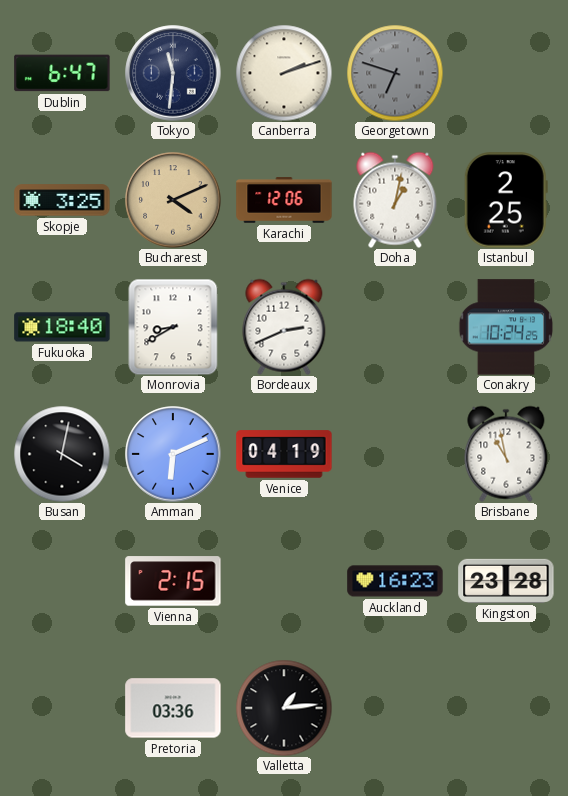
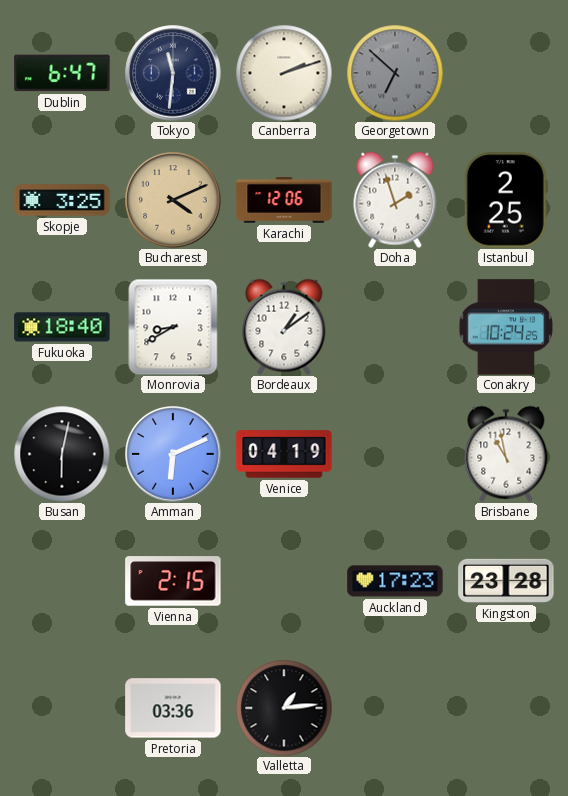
Georgetown: 6:48 -> 6:52
Doha: 1:02 -> 1:57
Bordeaux: 2:41 -> 1:09
Busan: 4:02 -> 6:02
Auckland: 16:23 -> 17:23
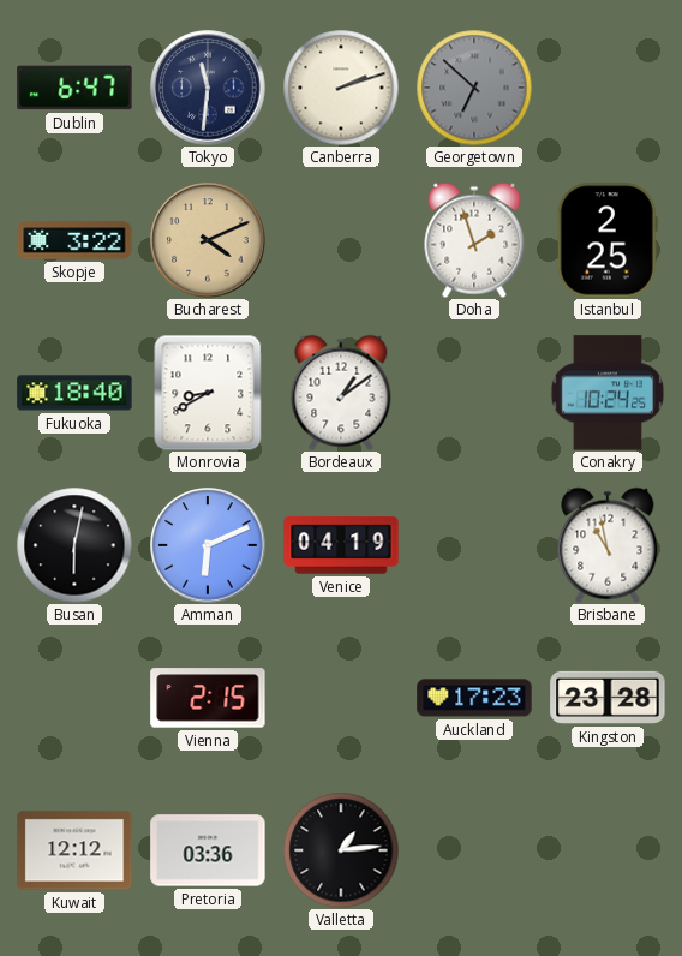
Skopje: 3:25 -> 3:22
Karachi: 12:06 -> none
Kuwait: none -> 12:12
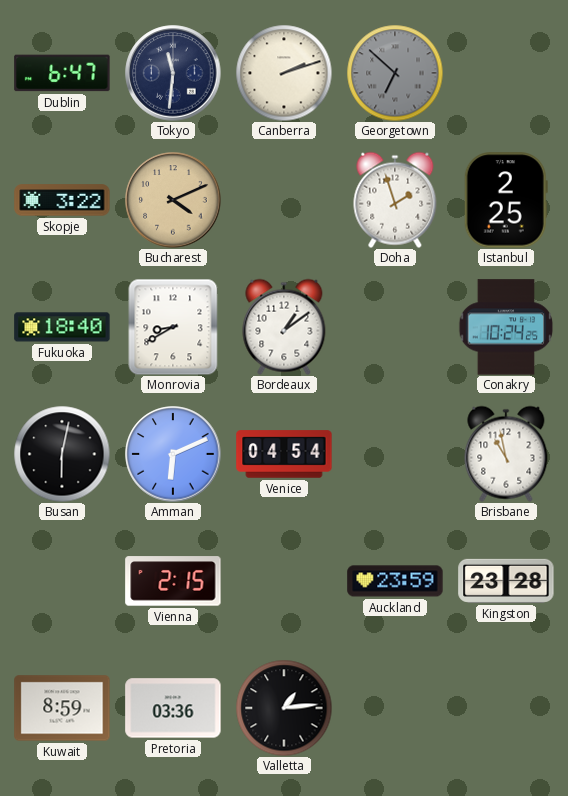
Venice: 04:19 -> 04:54
Auckland: 17:23 -> 23:59
Kuwait: 12:12 -> 8:59
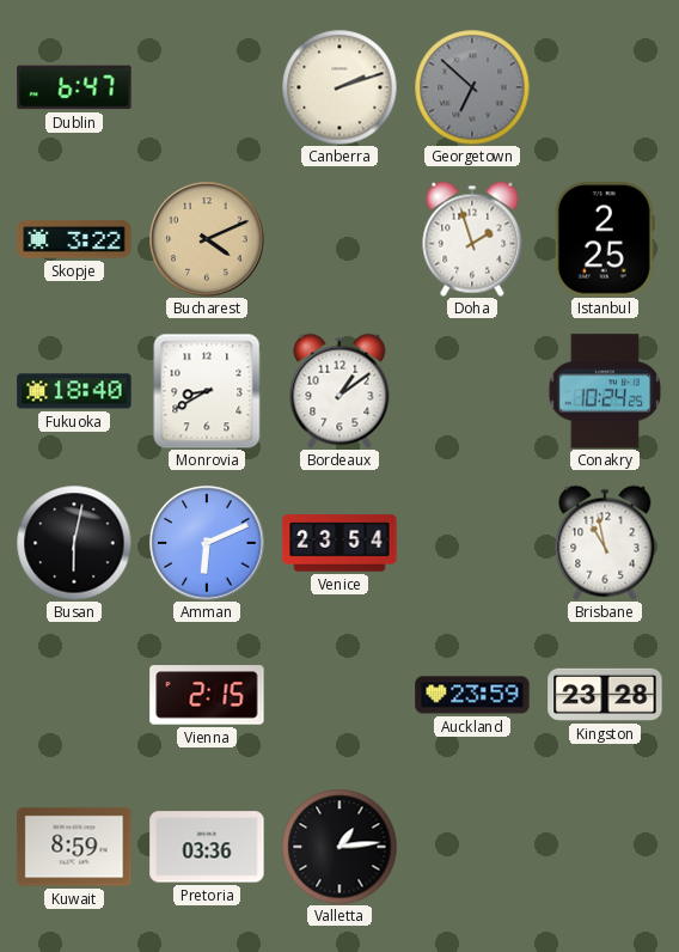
Tokyo: 11:31 -> none
Venice: 04:54 -> 23:54
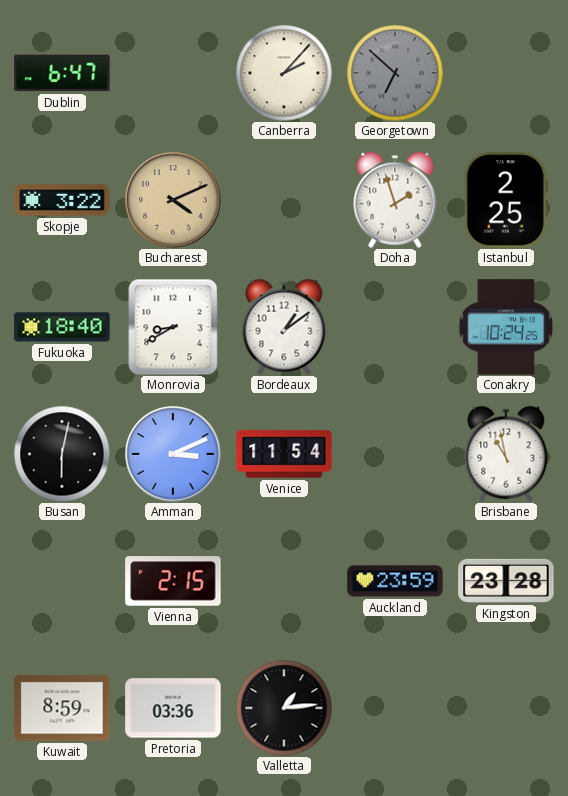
Canberra: 2:12 -> 2:07
Amman: 6:11 -> 3:11
Venice: 23:54 -> 11:54
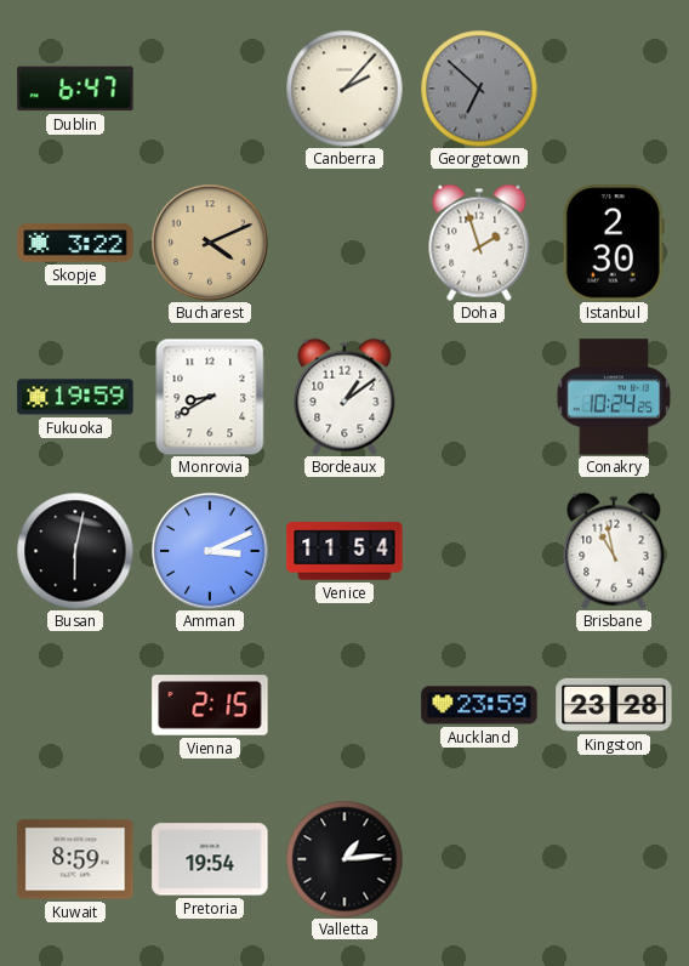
Istanbul: 2:25 -> 2:30
Fukuoka: 18:40 -> 19:59
Pretoria: 03:36 -> 19:54
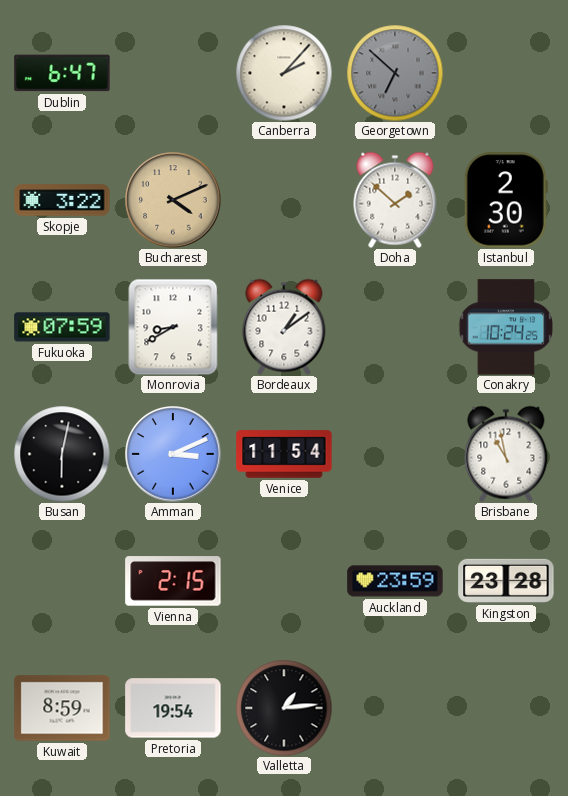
Doha: 1:57 -> 1:52
Fukuoka: 19:59 -> 07:59
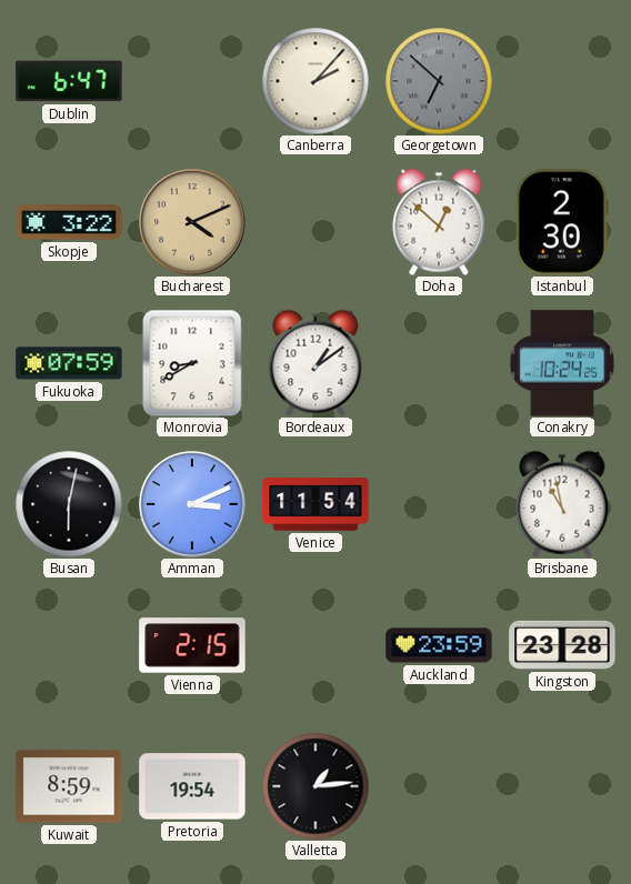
Doha: 1:52 -> 12:52
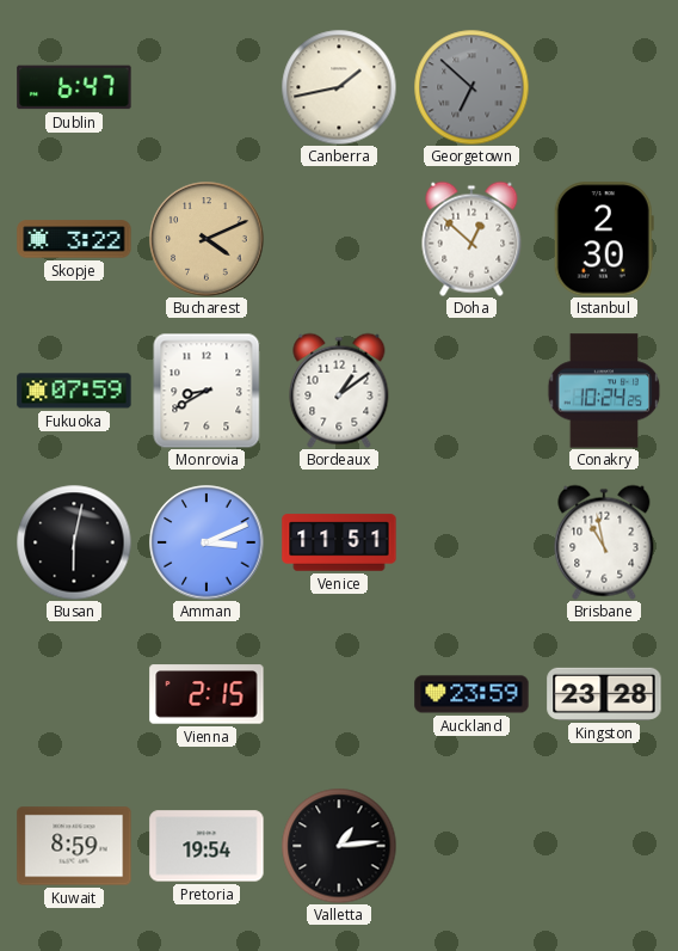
Canberra: 2:07 -> 1:43
Venice: 11:54 -> 11:51
